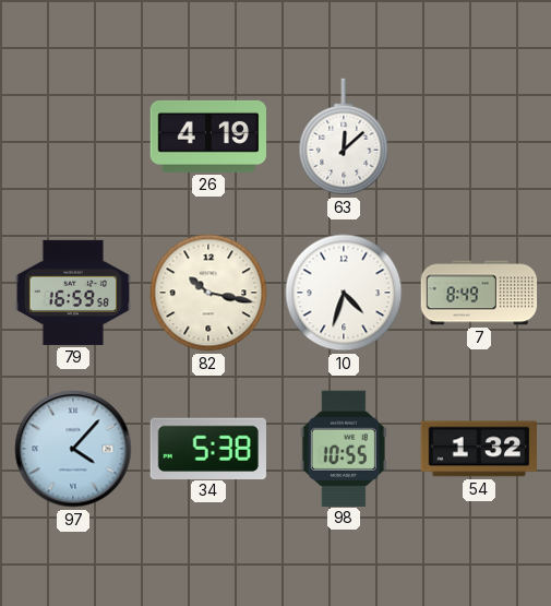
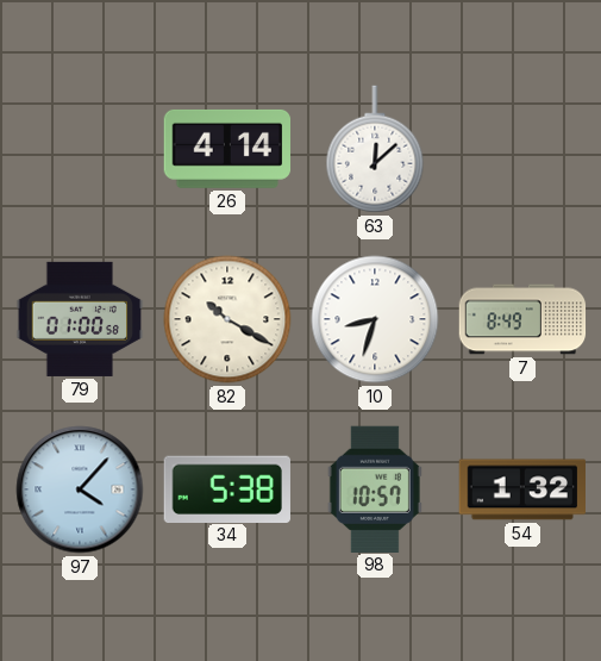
26: 4:19 -> 4:14
79: 16:59 -> 01:00
82: 10:17 -> 10:20
10: 4:33 -> 8:33
98: 10:55 -> 10:57
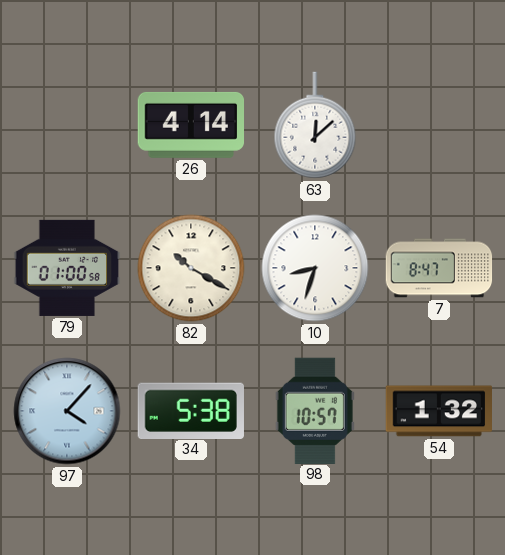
7: 8:49 -> 8:47
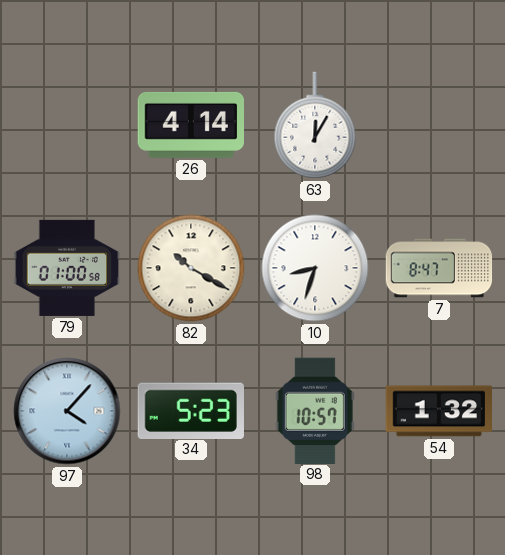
63: 12:08 -> 12:05
34: 5:38 -> 5:23
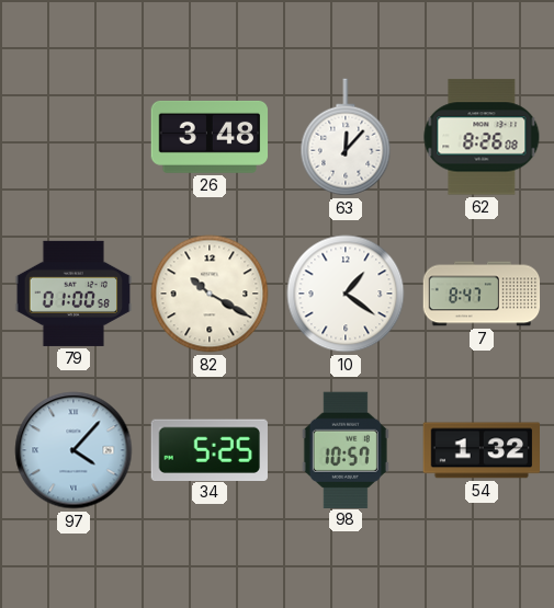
26: 4:14 -> 3:48
63: 12:05 -> 12:07
62: none -> 8:26
10: 8:33 -> 1:21
34: 5:23 -> 5:25
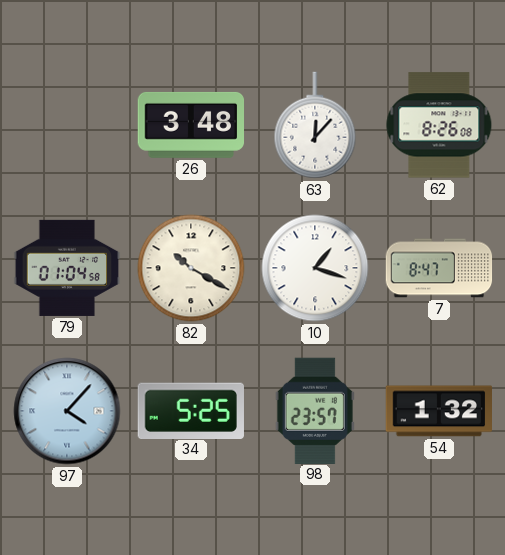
79: 01:00 -> 01:04
10: 1:21 -> 1:18
98: 10:57 -> 23:57
